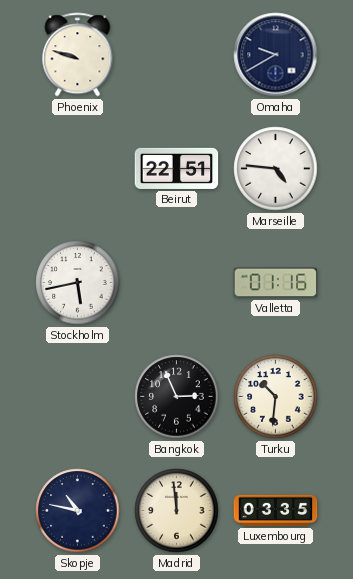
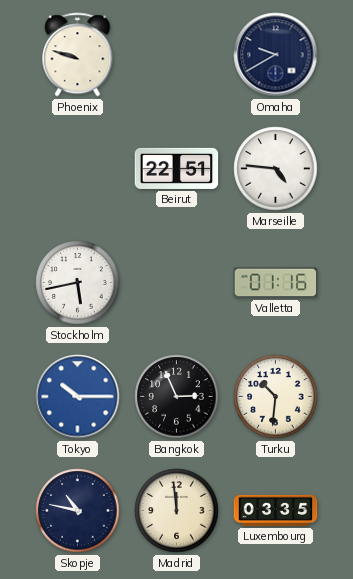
Tokyo: none -> 10:15
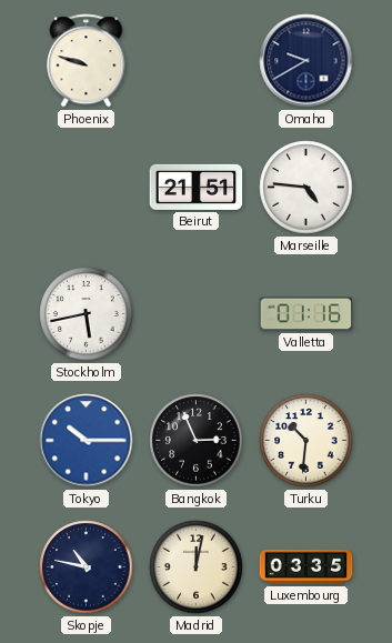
Beirut: 22:51 -> 21:51
Madrid: 11:59 -> 12:02
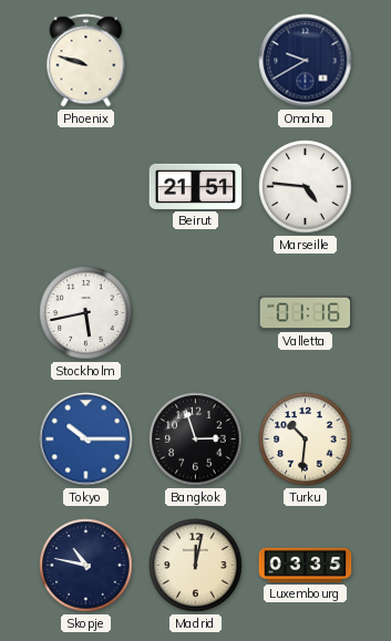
Bangkok: 2:56 -> 2:57
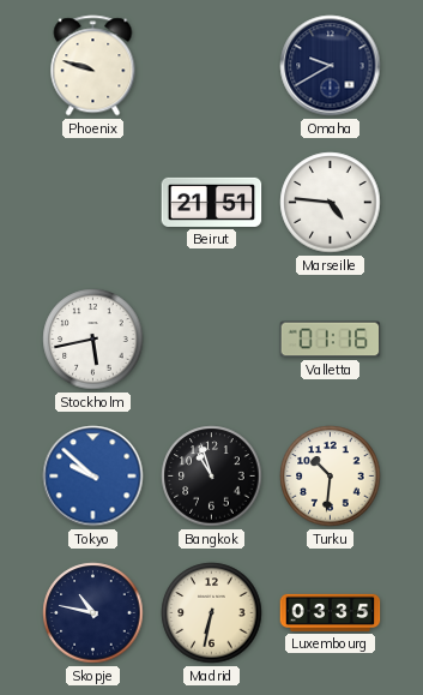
Tokyo: 10:15 -> 9:52
Bangkok: 2:57 -> 10:57
Madrid: 12:02 -> 6:32
